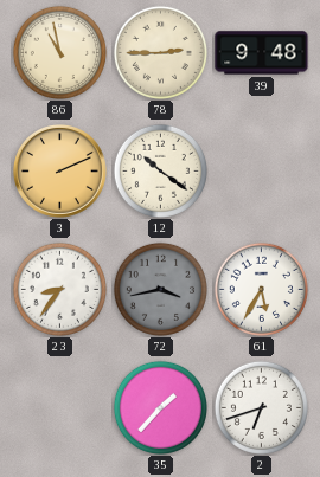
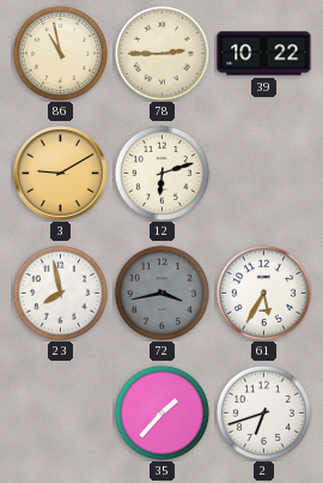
39: 9:48 -> 10:22
3: 2:11 -> 9:10
12: 10:21 -> 6:12
23: 8:36 -> 7:58
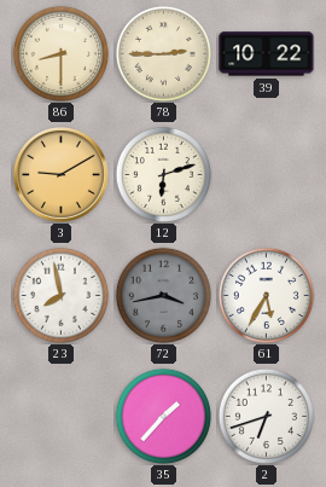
86: 10:58 -> 8:30
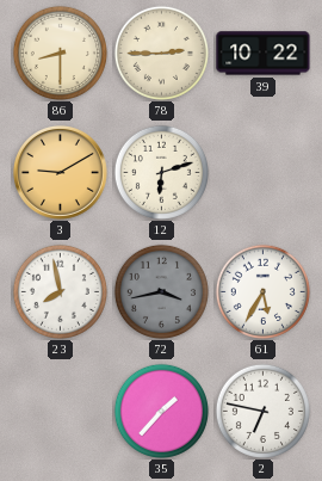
2: 6:42 -> 6:47
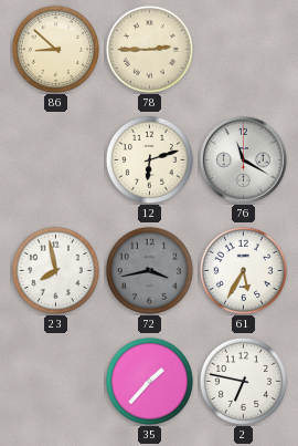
86: 8:30 -> 8:52
39: 10:22 -> none
3: 9:10 -> none
76: none -> 11:20
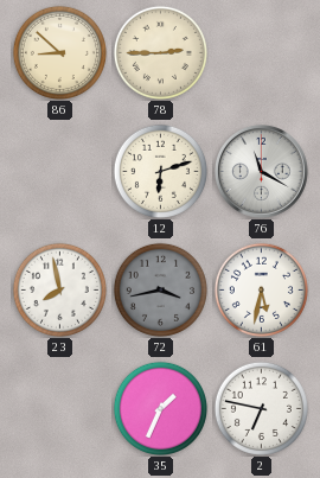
61: 5:35 -> 5:32
35: 1:37 -> 1:34
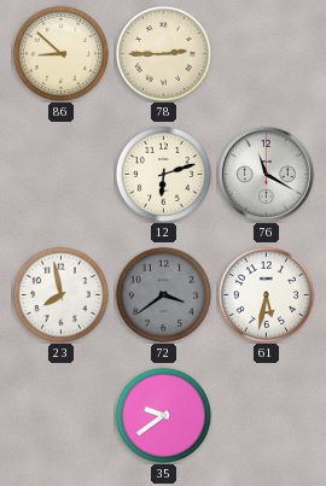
72: 3:43 -> 3:39
35: 1:34 -> 9:39
2: 6:47 -> none
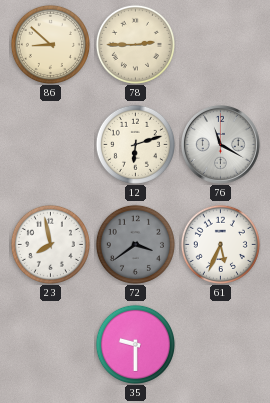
61: 5:32 -> 5:34
35: 9:39 -> 9:30
